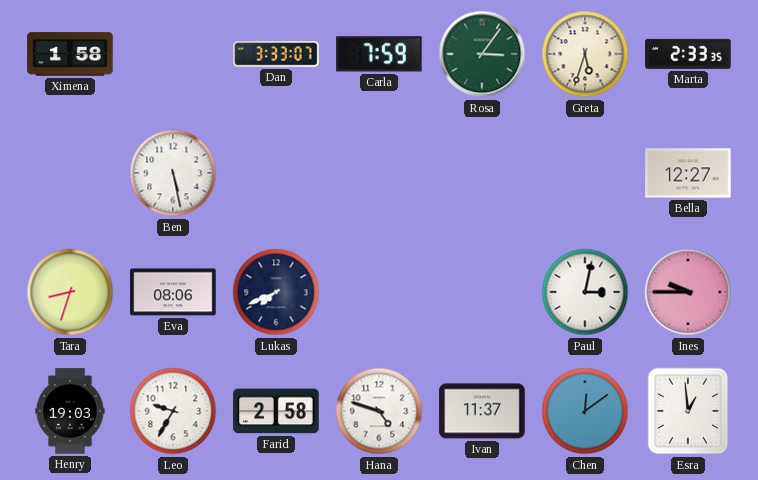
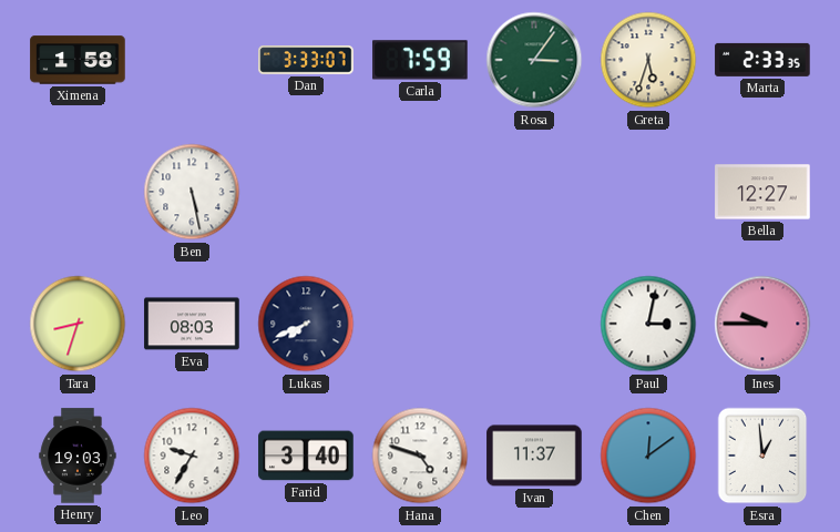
Eva: 08:06 -> 08:03
Farid: 2:58 -> 3:40
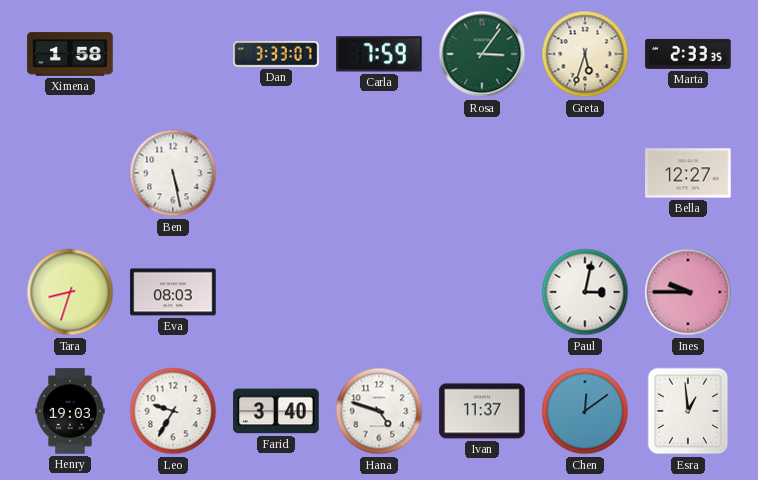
Lukas: 7:41 -> none
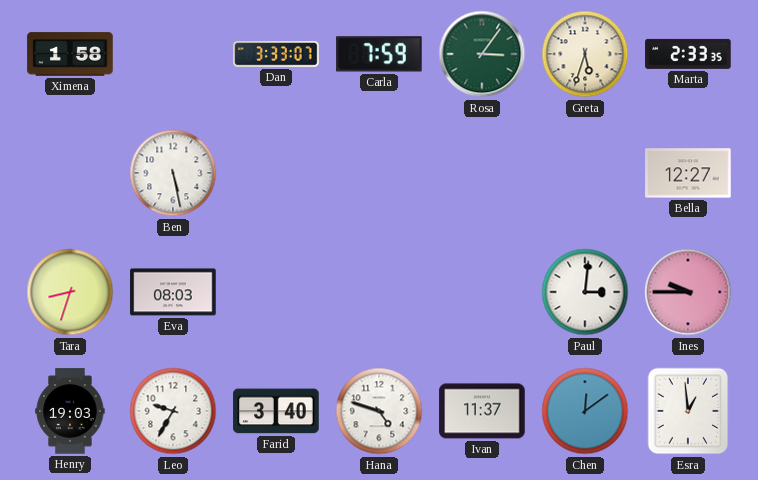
Paul: 3:02 -> 3:01
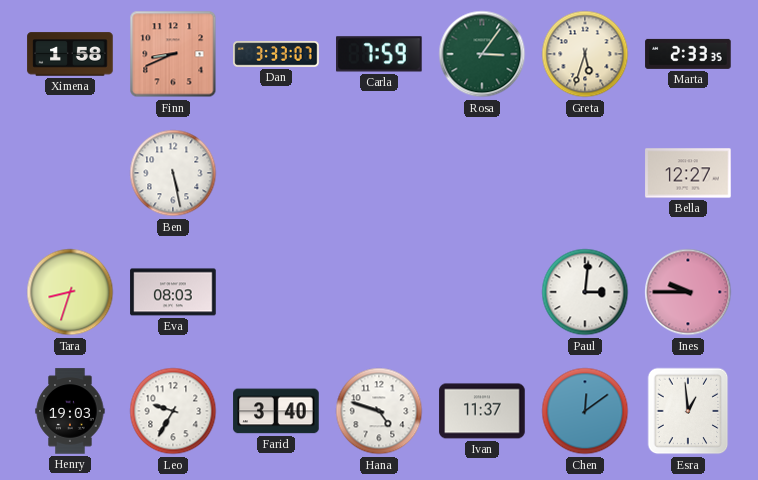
Finn: none -> 8:41
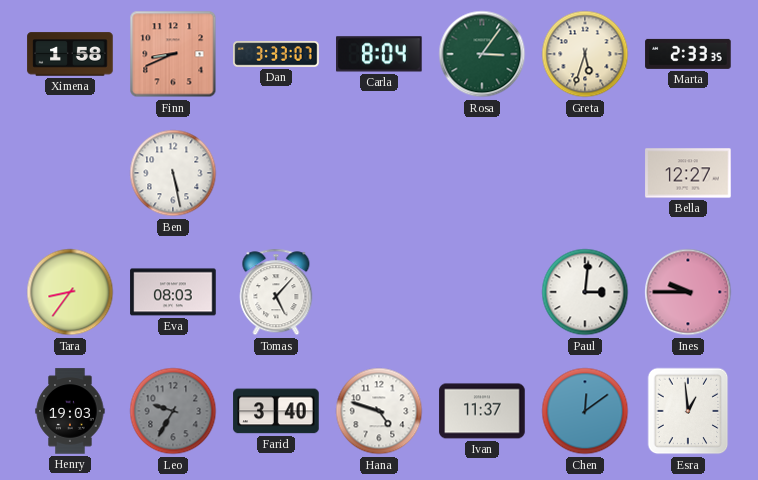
Carla: 7:59 -> 8:04
Tara: 8:33 -> 8:36
Tomas: none -> 5:07
Leo dial: white -> grey
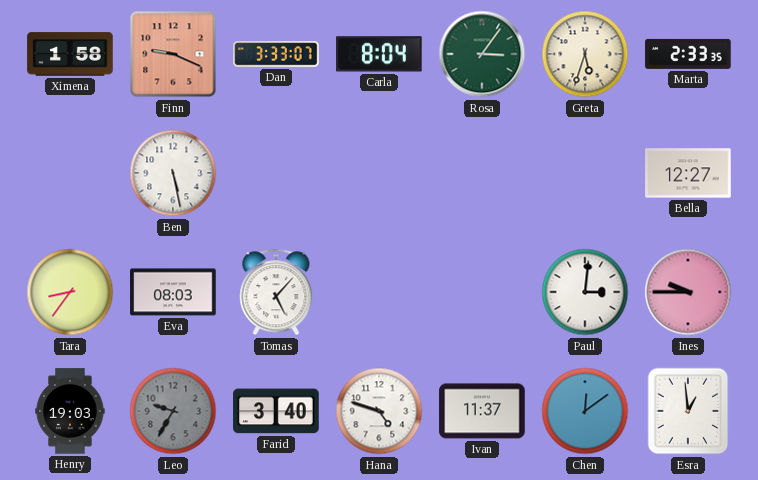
Finn: 8:41 -> 9:19
